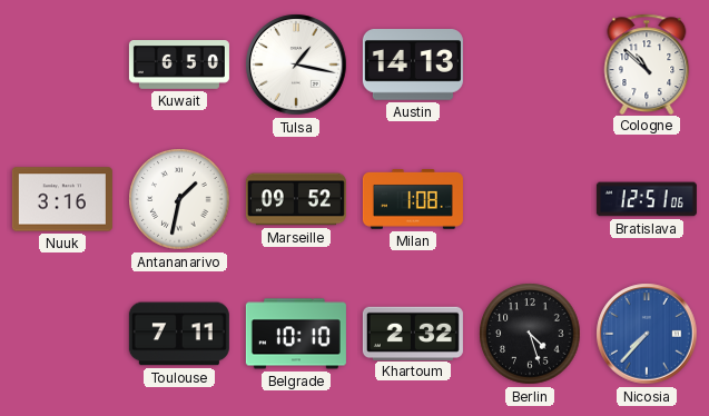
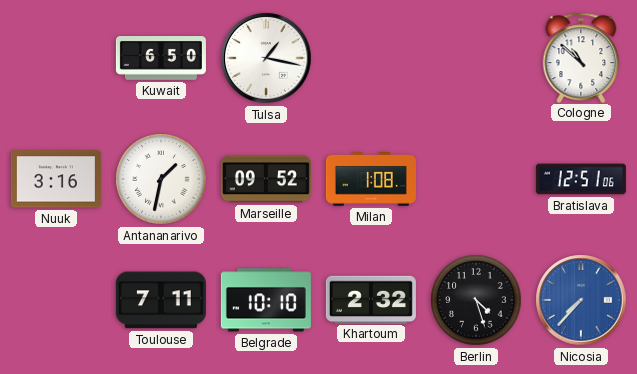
Austin: 14:13 -> none
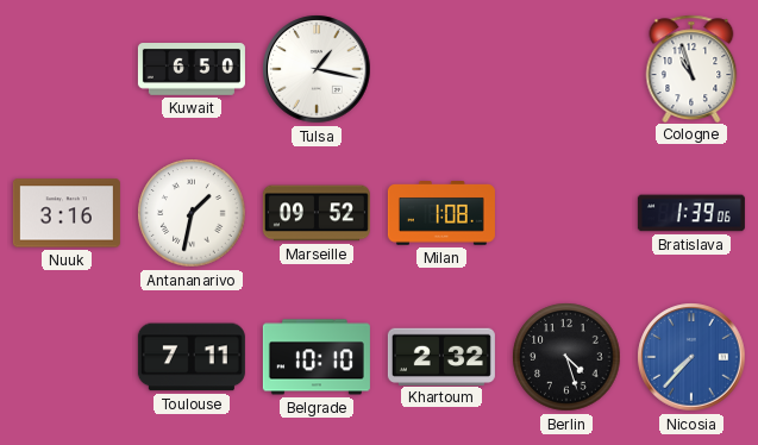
Cologne: 10:52 -> 10:57
Bratislava: 12:51 -> 1:39
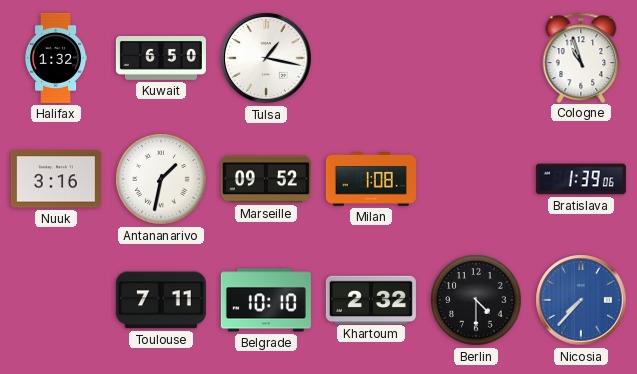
Halifax: none -> 1:32
Berlin: 4:27 -> 4:30
